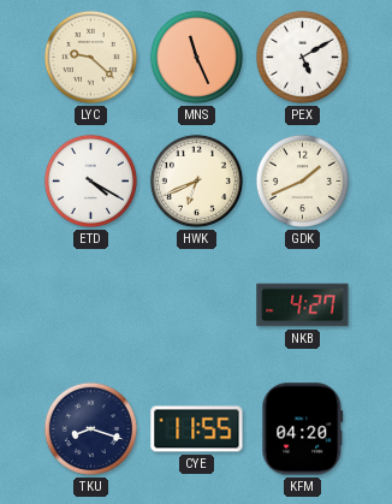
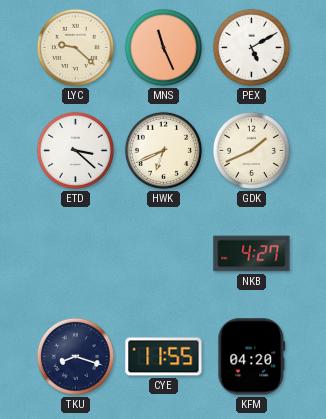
ETD: 4:20 -> 3:22
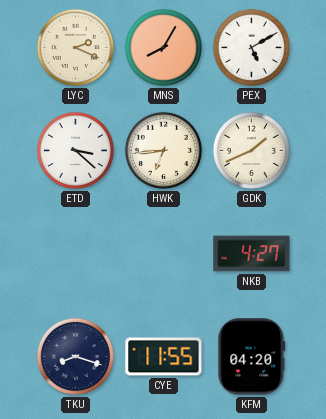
LYC: 9:22 -> 2:19
MNS: 11:26 -> 8:05
HWK: 6:41 -> 6:44
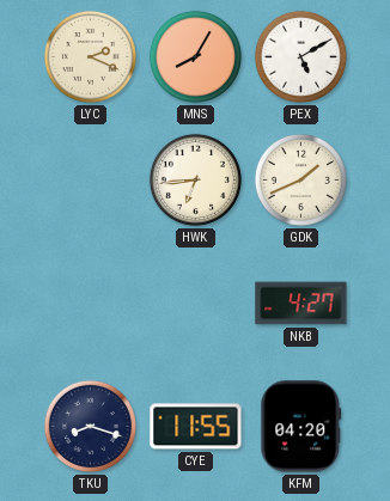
ETD: 3:22 -> none
